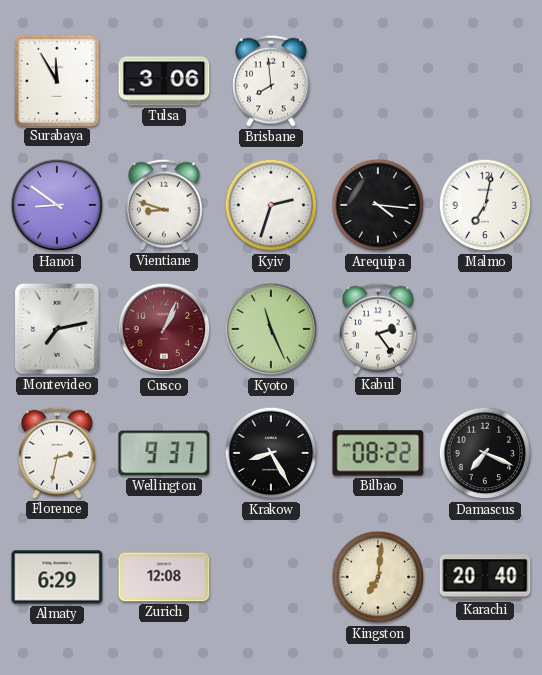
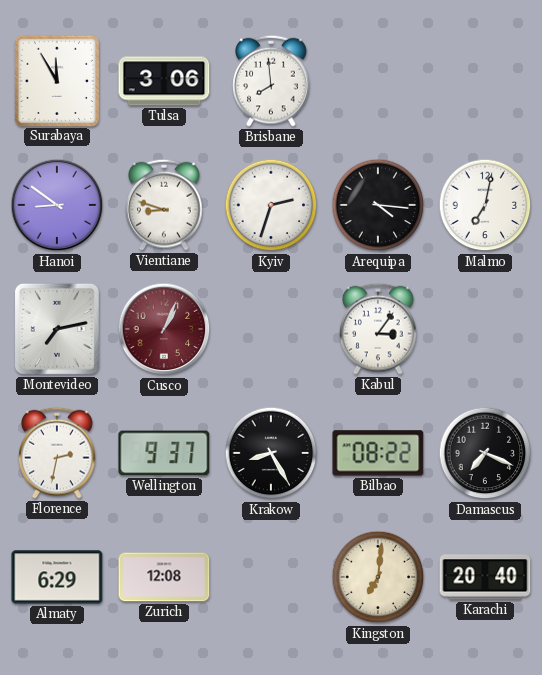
Kyoto: 11:26 -> none
Kabul: 2:24 -> 3:06
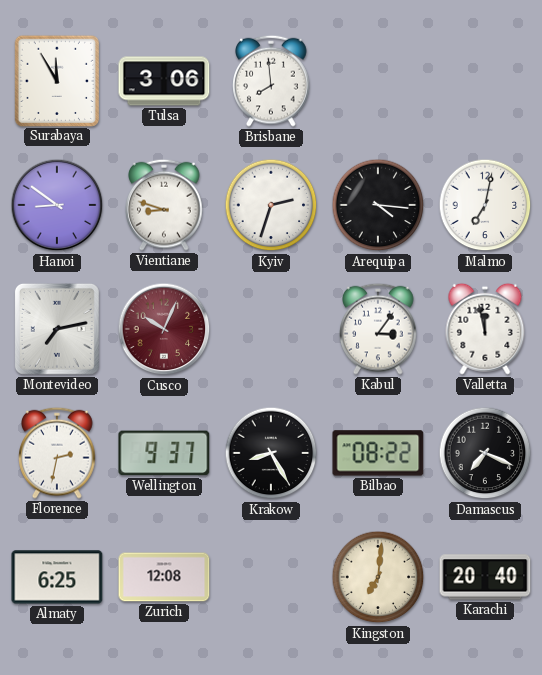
Cusco: 1:04 -> 10:04
Valletta: none -> 11:58
Almaty: 6:29 -> 6:25
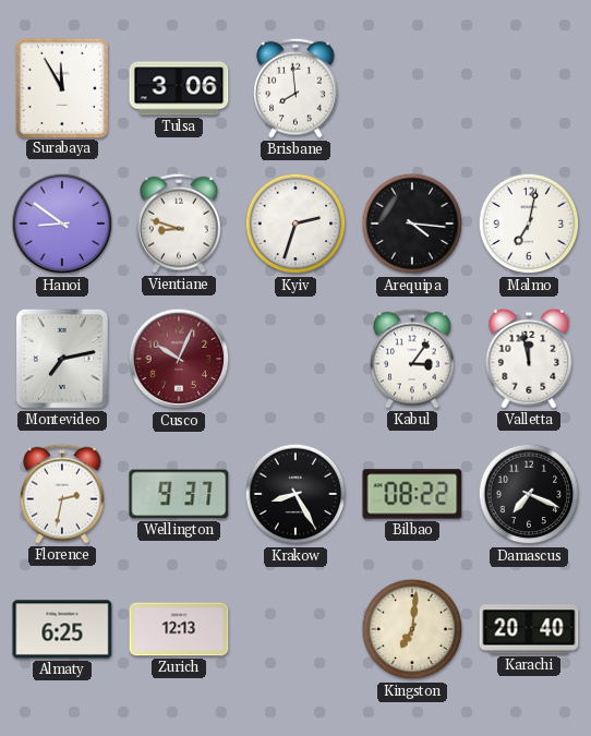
Zurich: 12:08 -> 12:13
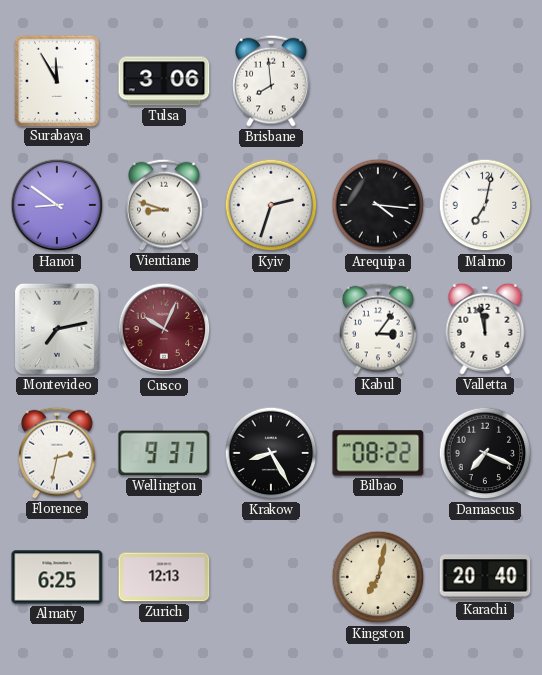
Kingston: 7:01 -> 7:02
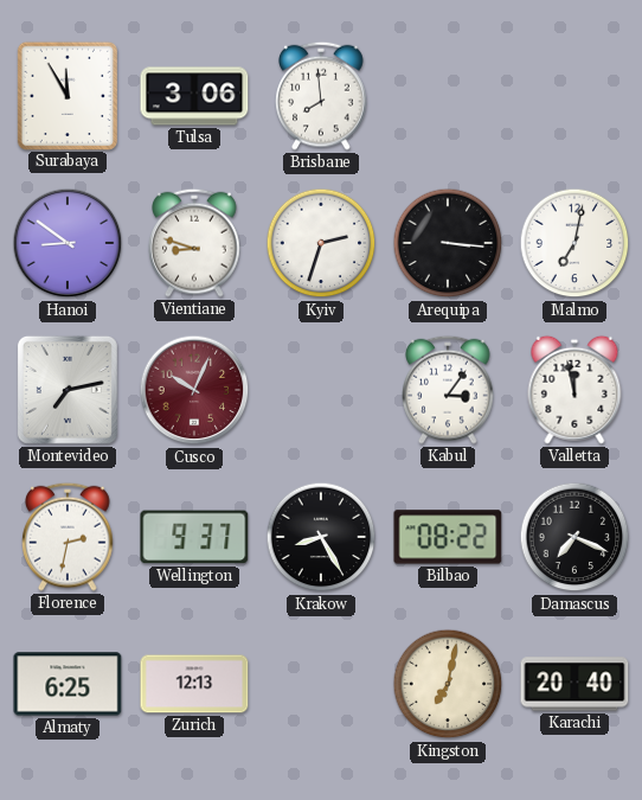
Arequipa: 4:16 -> 3:16
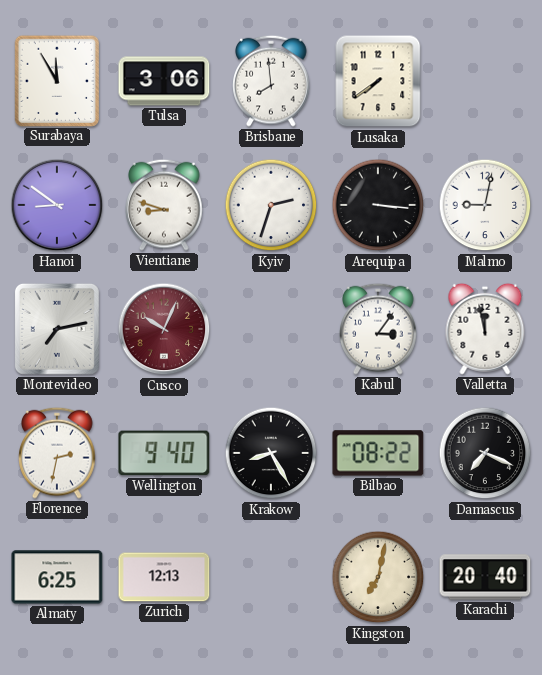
Lusaka: none -> 7:39
Malmo: 7:02 -> 9:02
Wellington: 9:37 -> 9:40
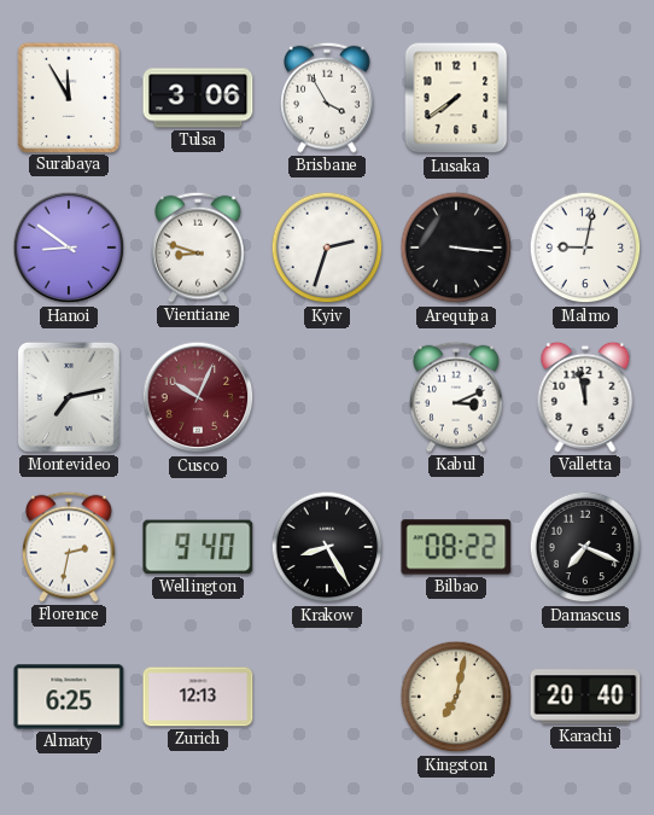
Brisbane: 7:59 -> 3:55
Kabul: 3:06 -> 3:11
